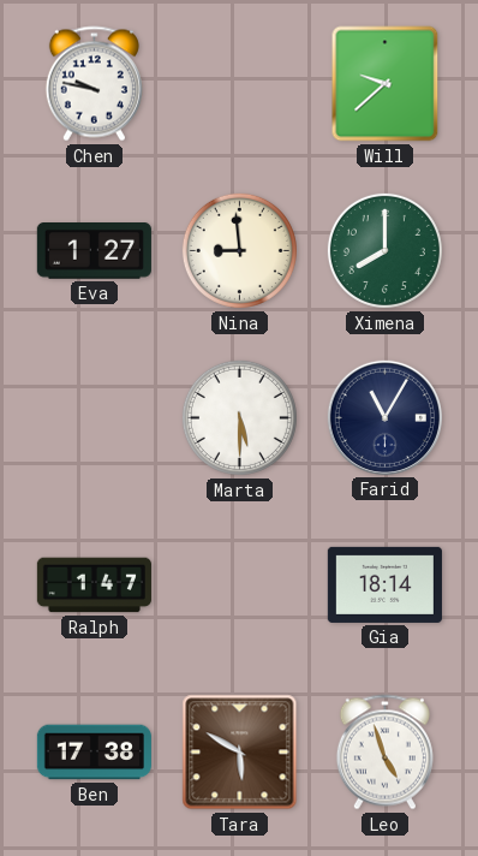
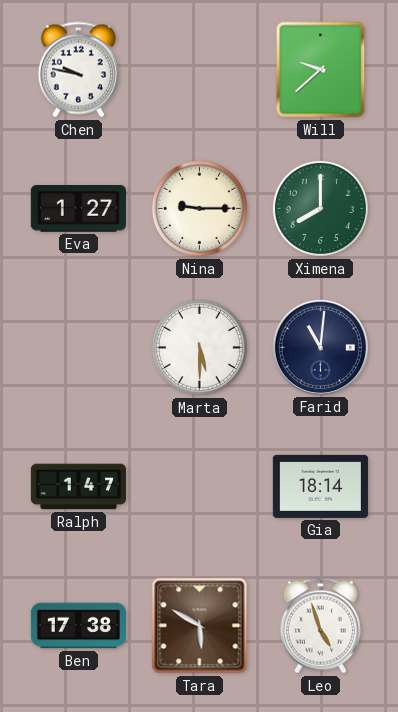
Nina: 8:59 -> 9:15
Farid: 11:05 -> 11:01
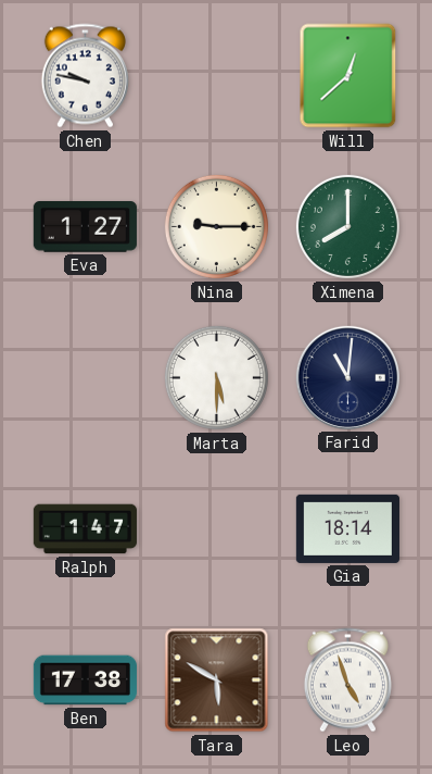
Will: 9:38 -> 12:38
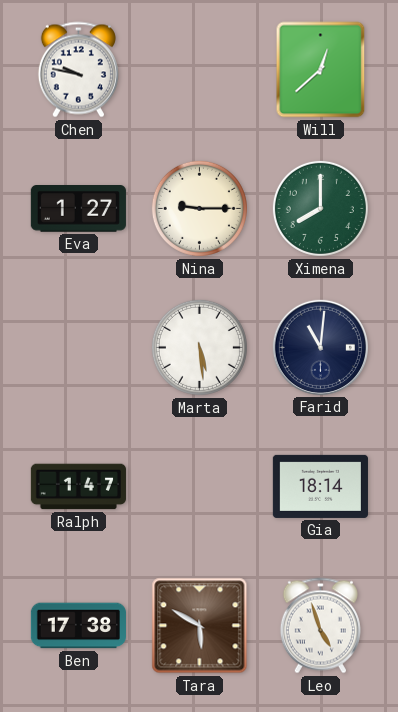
Marta: 5:30 -> 5:29
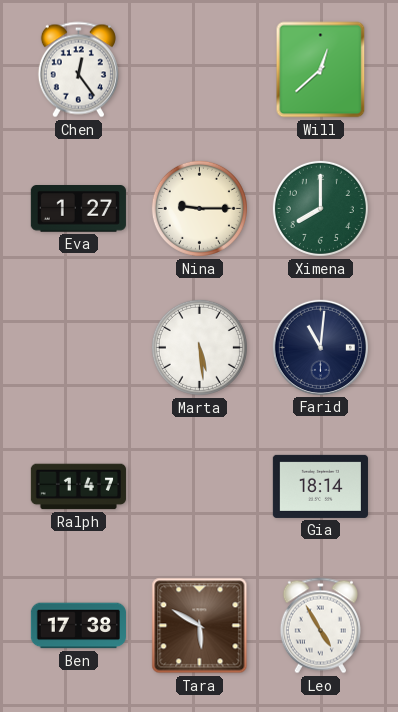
Chen: 9:47 -> 12:24
Leo: 4:57 -> 4:55
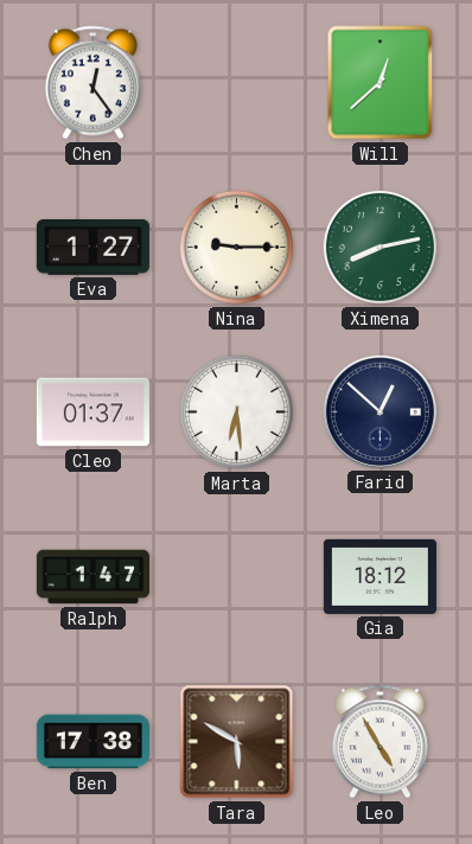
Ximena: 8:00 -> 8:13
Cleo: none -> 01:37
Marta: 5:29 -> 6:29
Farid: 11:01 -> 12:52
Gia: 18:14 -> 18:12
